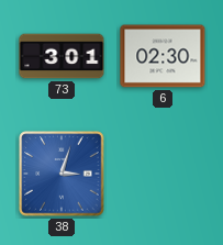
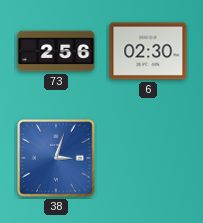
73: 3:01 -> 2:56
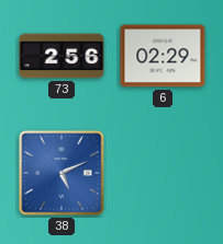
6: 02:30 -> 02:29
38: 3:03 -> 5:11
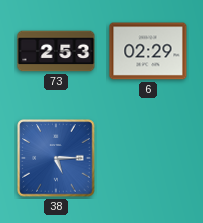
73: 2:56 -> 2:53
38: 5:11 -> 5:15
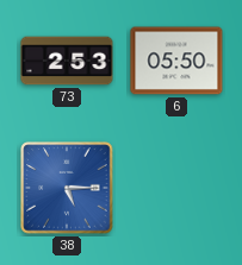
6: 02:29 -> 05:50
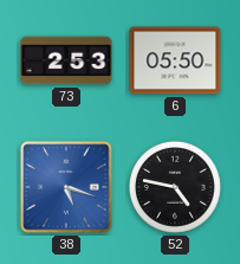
38: 5:15 -> 5:18
52: none -> 4:47
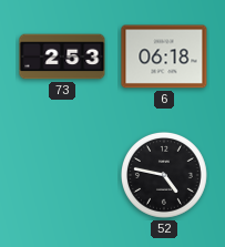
6: 05:50 -> 06:18
38: 5:18 -> none
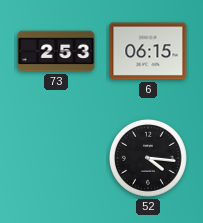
6: 06:18 -> 06:15
52: 4:47 -> 4:16
